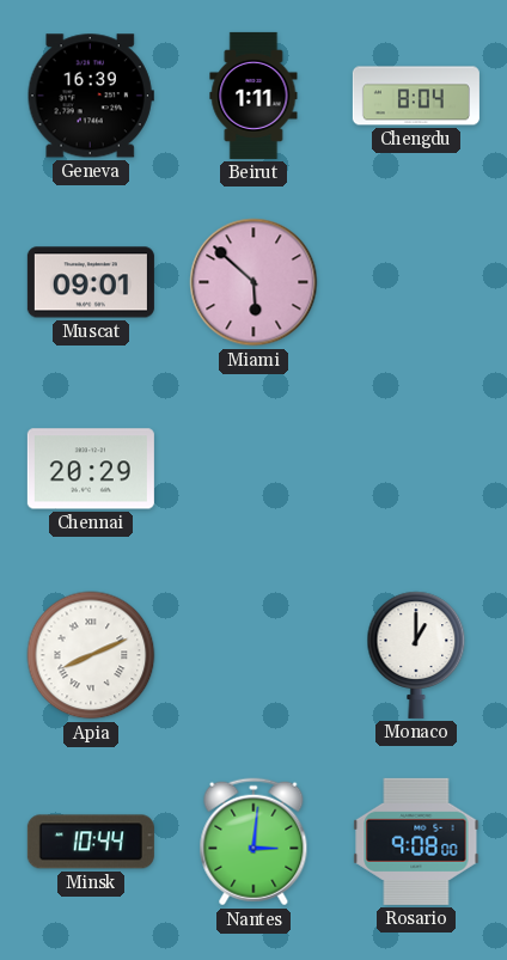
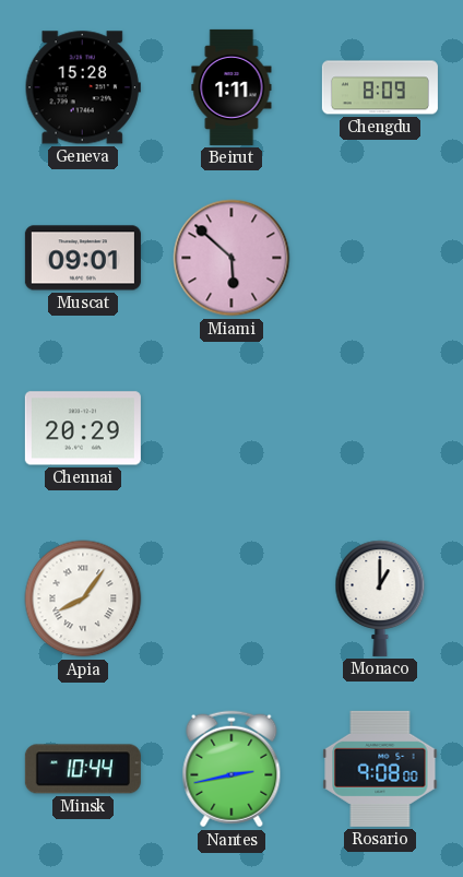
Geneva: 16:39 -> 15:28
Chengdu: 8:04 -> 8:09
Apia: 8:11 -> 8:06
Nantes: 3:01 -> 2:43
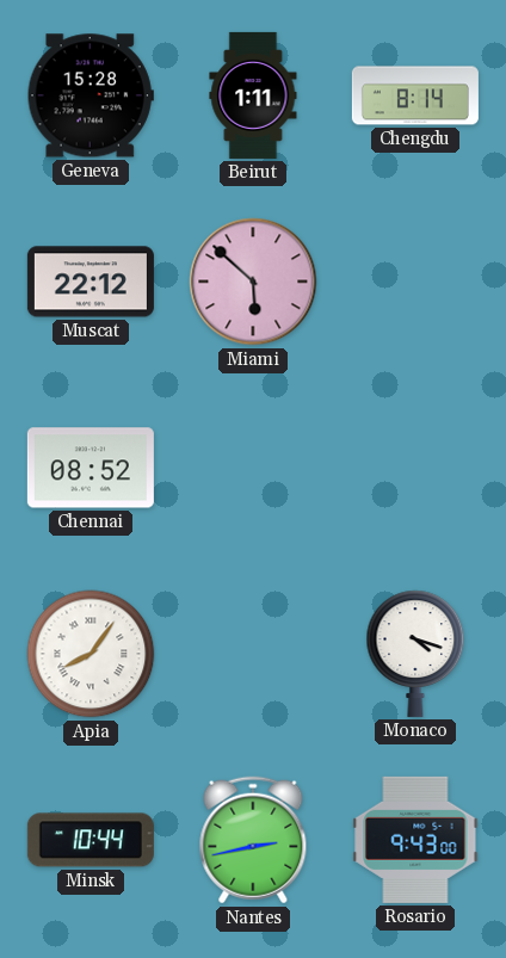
Chengdu: 8:09 -> 8:14
Muscat: 09:01 -> 22:12
Chennai: 20:29 -> 08:52
Monaco: 1:00 -> 4:18
Rosario: 9:08 -> 9:43
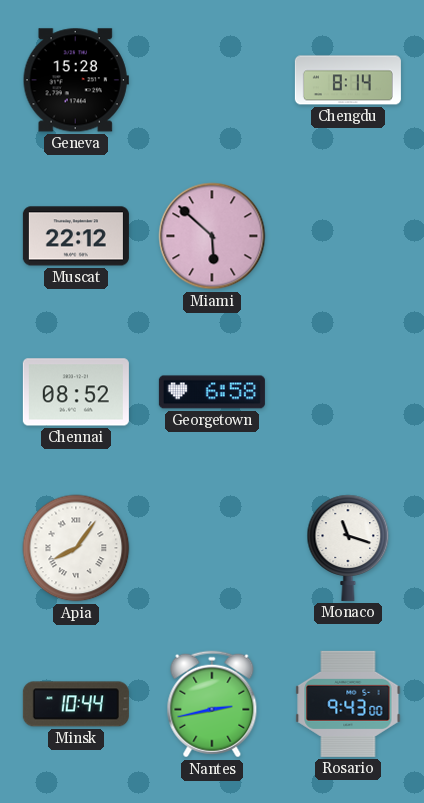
Beirut: 1:11 -> none
Georgetown: none -> 6:58
Monaco: 4:18 -> 11:18
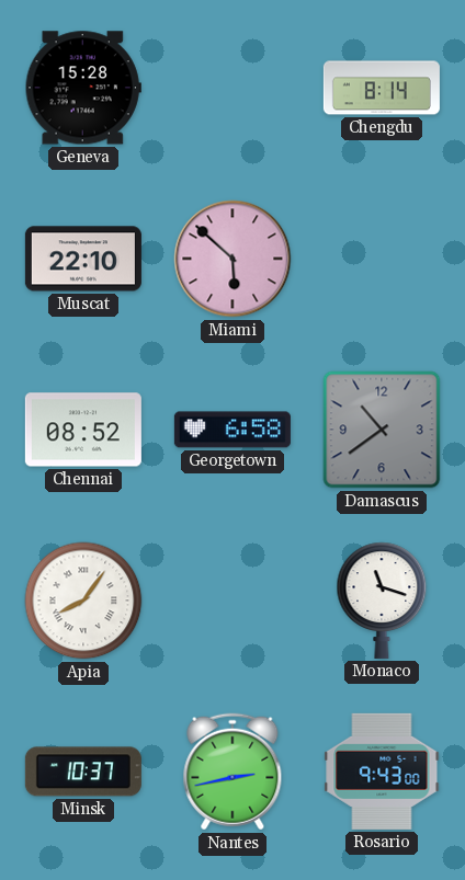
Muscat: 22:12 -> 22:10
Damascus: none -> 10:39
Minsk: 10:44 -> 10:37
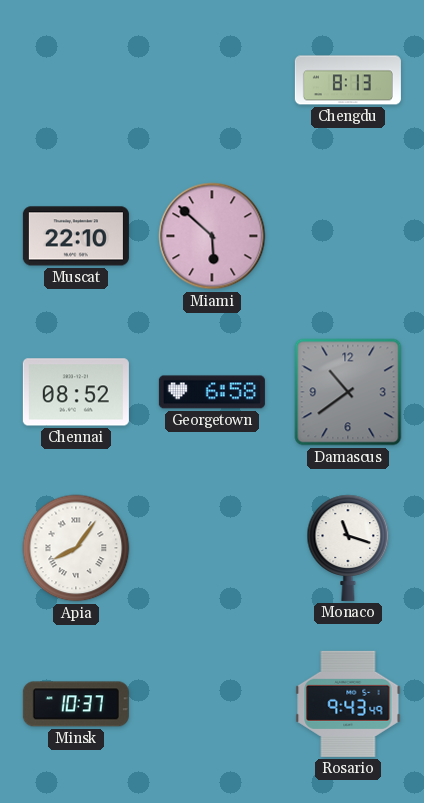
Geneva: 15:28 -> none
Chengdu: 8:14 -> 8:13
Nantes: 2:43 -> none
Rosario: 9:43:00 -> 9:43:49
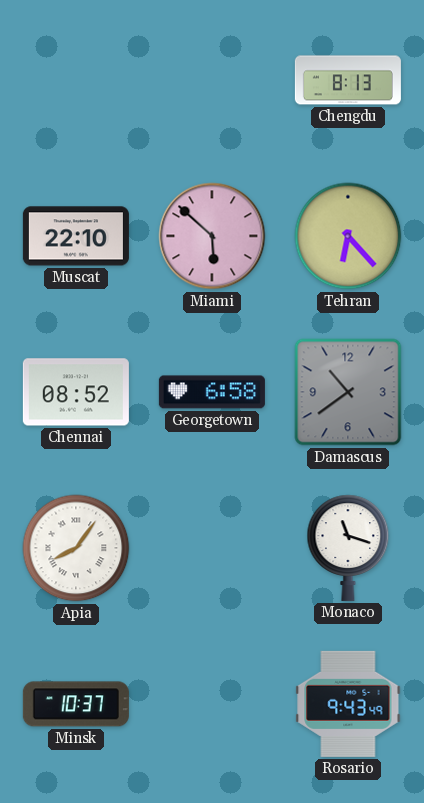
Tehran: none -> 6:23
